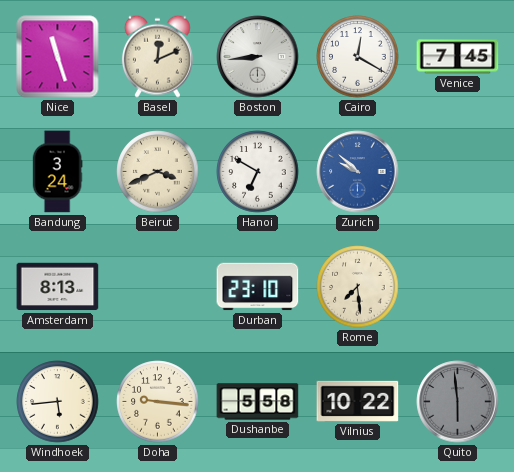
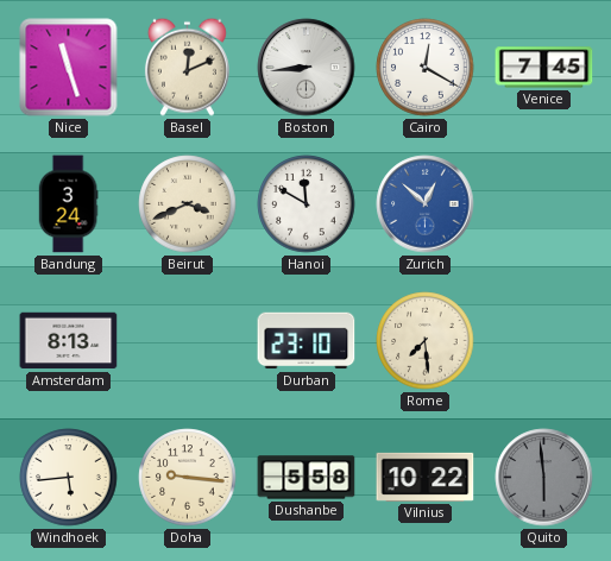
Hanoi: 6:50 -> 11:50
Zurich: 9:52 -> 12:52
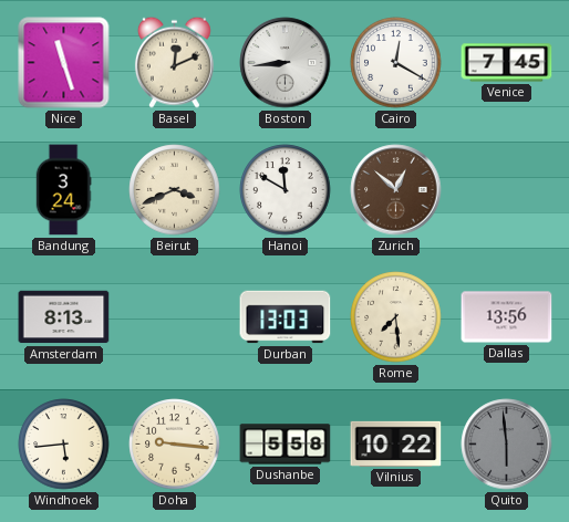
Zurich dial: blue -> brown
Durban: 23:10 -> 13:03
Dallas: none -> 13:56
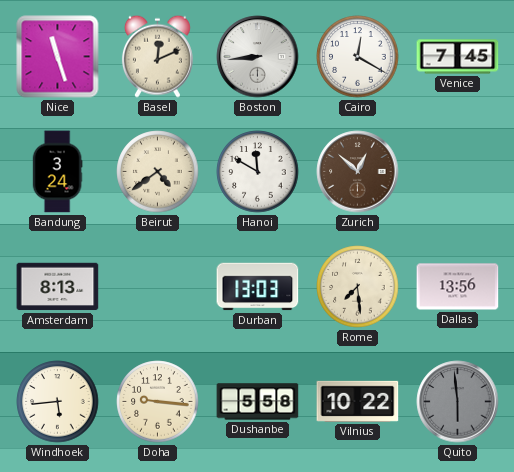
Beirut: 3:41 -> 4:39
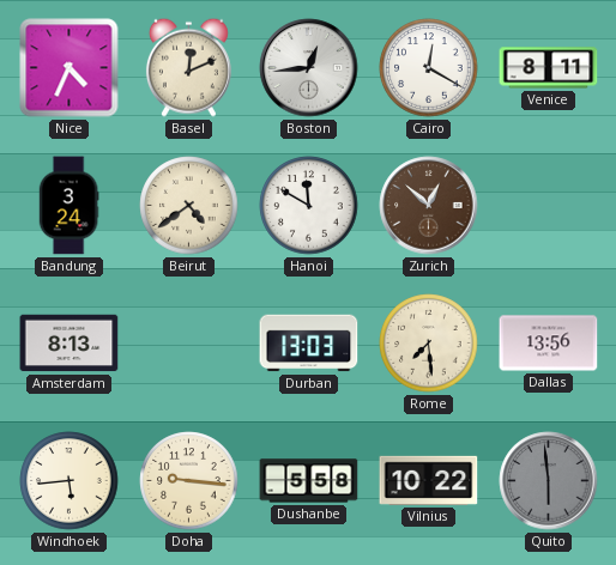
Nice: 11:27 -> 4:34
Boston: 8:44 -> 12:44
Venice: 7:45 -> 8:11
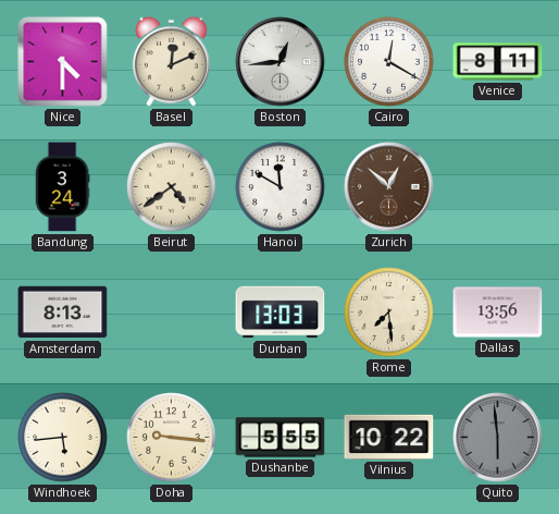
Nice: 4:34 -> 4:30
Dushanbe: 5:58 -> 5:55
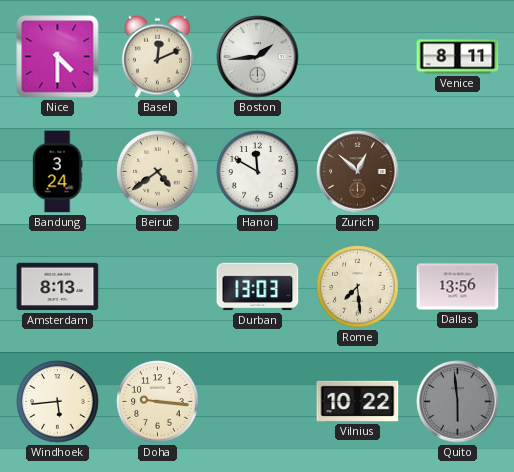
Boston: 12:44 -> 1:44
Cairo: 12:20 -> none
Dushanbe: 5:55 -> none
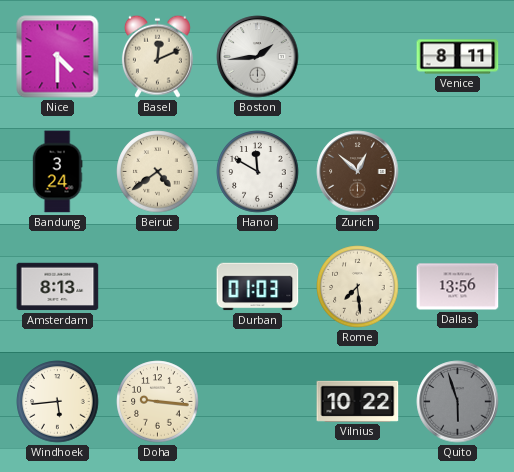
Durban: 13:03 -> 01:03
Quito: 5:59 -> 5:57
